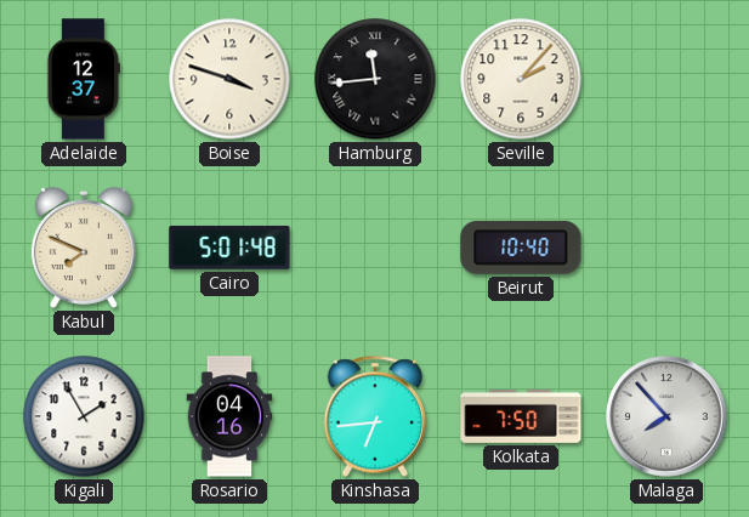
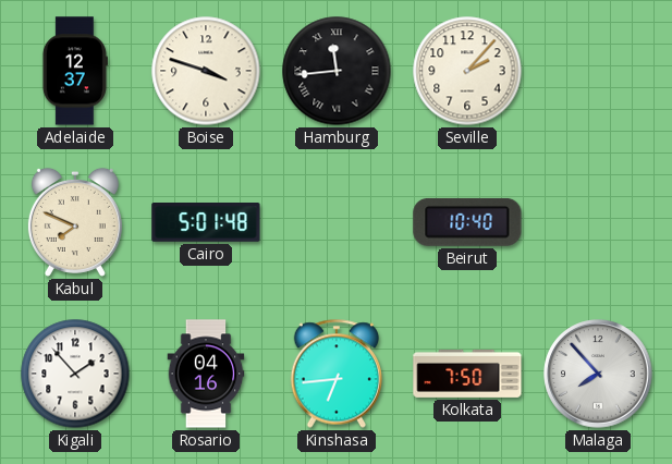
Kigali: 1:55 -> 1:53
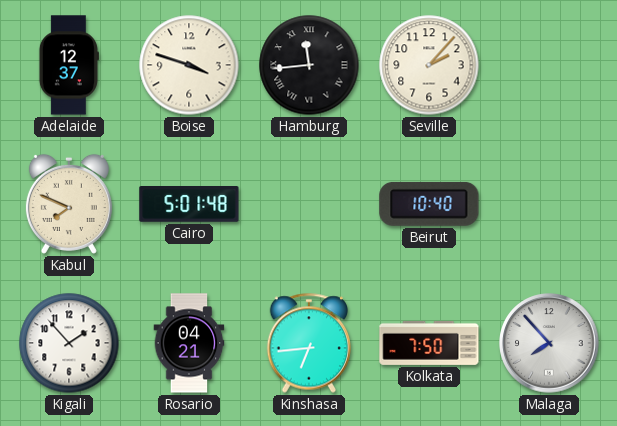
Rosario: 04:16 -> 04:21
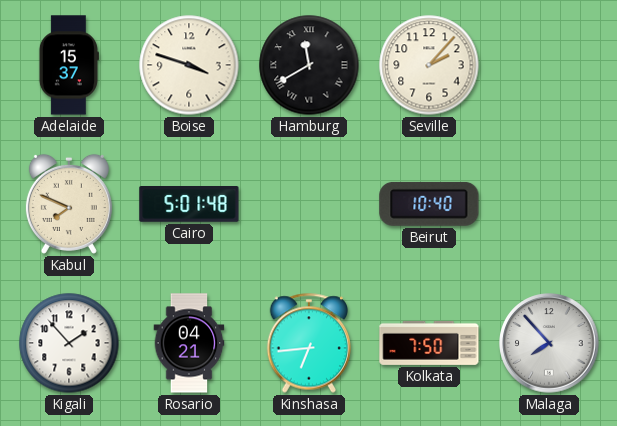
Adelaide: 12:37 -> 15:37
Hamburg: 11:44 -> 11:40
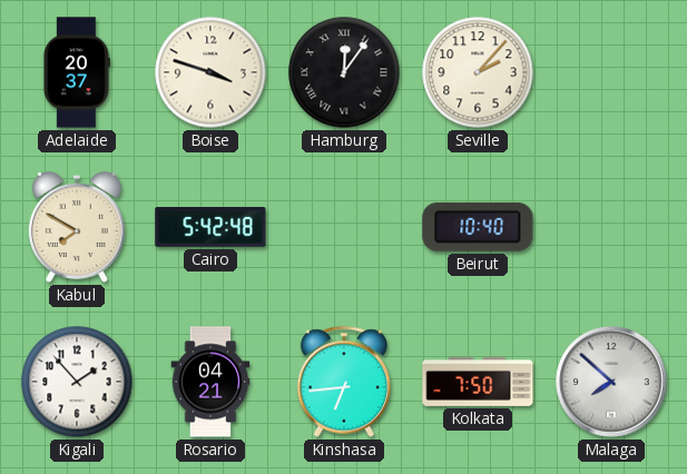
Adelaide: 15:37 -> 20:37
Hamburg: 11:40 -> 12:06
Kabul: 7:49 -> 7:50
Cairo: 5:01 -> 5:42
Malaga: 7:53 -> 7:52
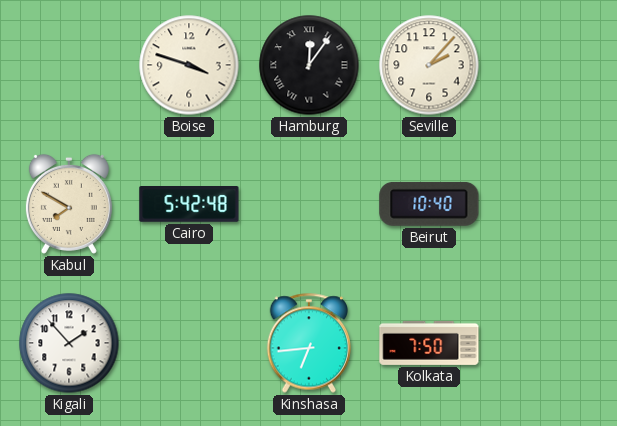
Adelaide: 20:37 -> none
Rosario: 04:21 -> none
Malaga: 7:52 -> none
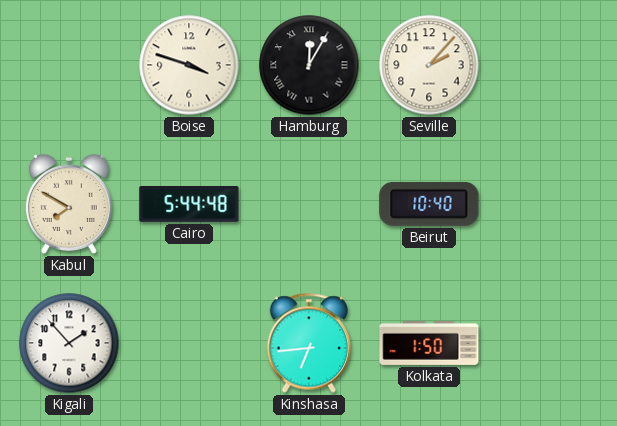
Hamburg: 12:06 -> 12:05
Cairo: 5:42 -> 5:44
Kolkata: 7:50 -> 1:50
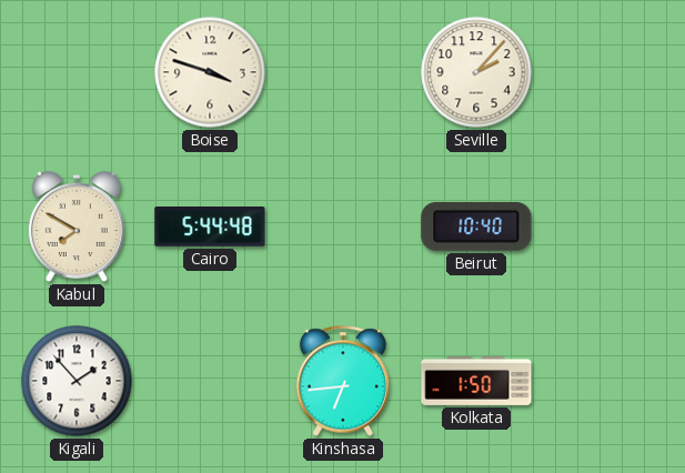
Hamburg: 12:05 -> none
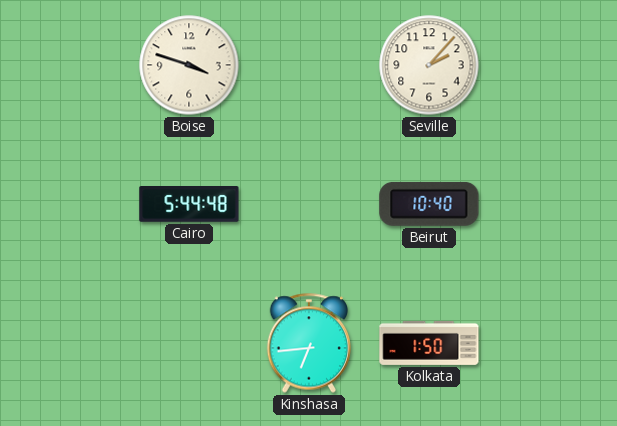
Kabul: 7:50 -> none
Kigali: 1:53 -> none
